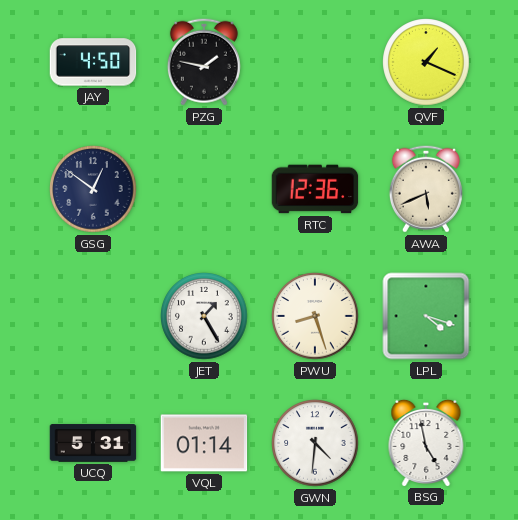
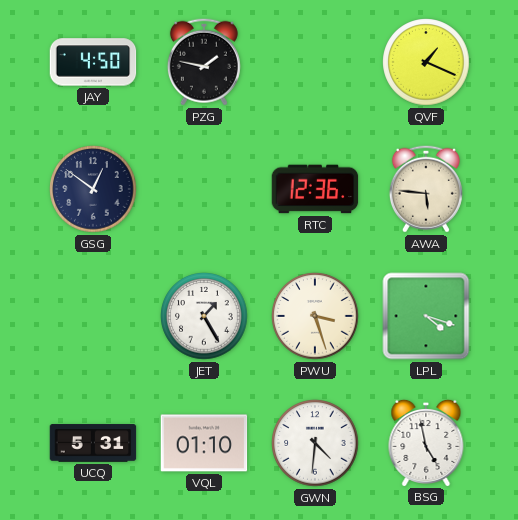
AWA: 5:41 -> 5:46
PWU: 8:27 -> 3:27
VQL: 01:14 -> 01:10
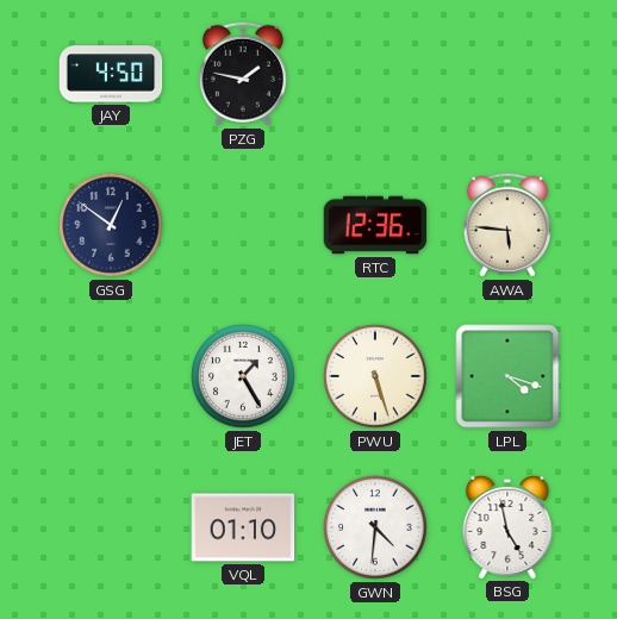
QVF: 1:19 -> none
PWU: 3:27 -> 5:27
UCQ: 5:31 -> none
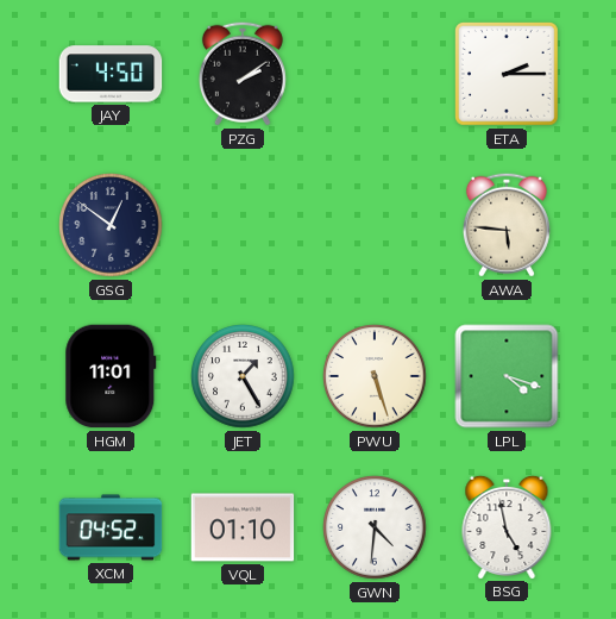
PZG: 1:47 -> 2:09
ETA: none -> 2:15
RTC: 12:36 -> none
HGM: none -> 11:01
XCM: none -> 04:52
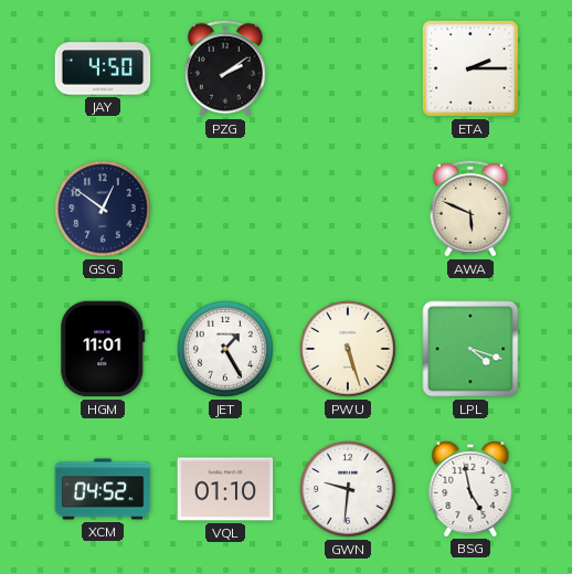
AWA: 5:46 -> 5:49
GWN: 4:31 -> 9:31
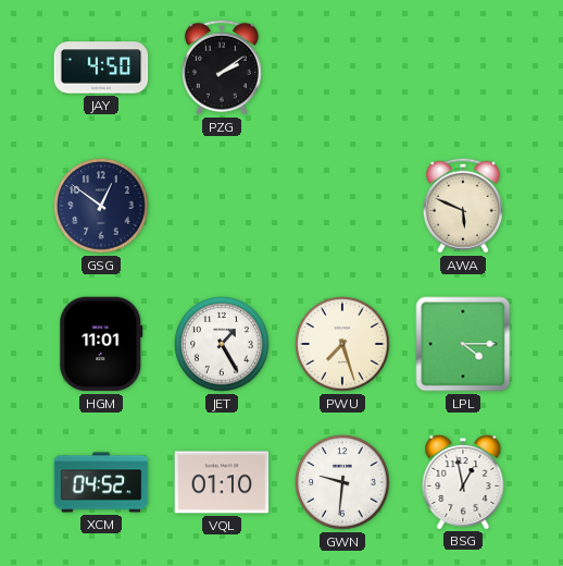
ETA: 2:15 -> none
PWU: 5:27 -> 7:27
LPL: 4:18 -> 4:15
BSG: 4:58 -> 12:58
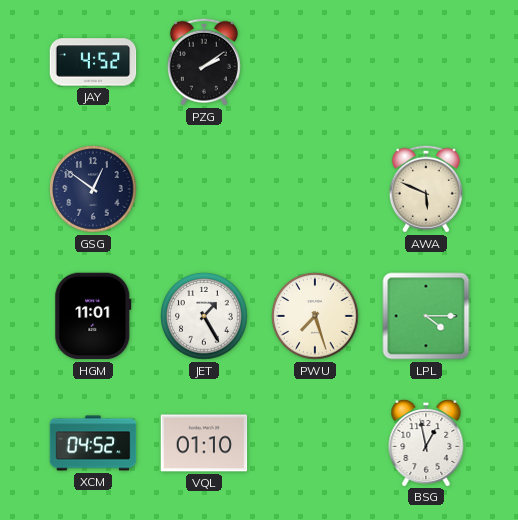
JAY: 4:50 -> 4:52
GWN: 9:31 -> none
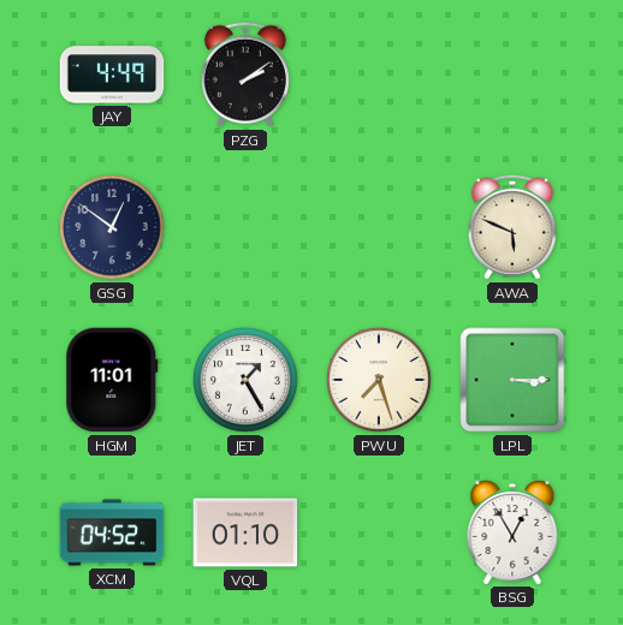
JAY: 4:52 -> 4:49
LPL: 4:15 -> 3:15
BSG: 12:58 -> 12:55
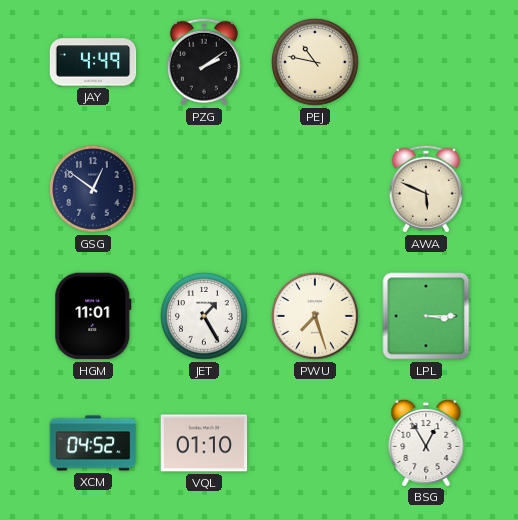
PEJ: none -> 10:47
